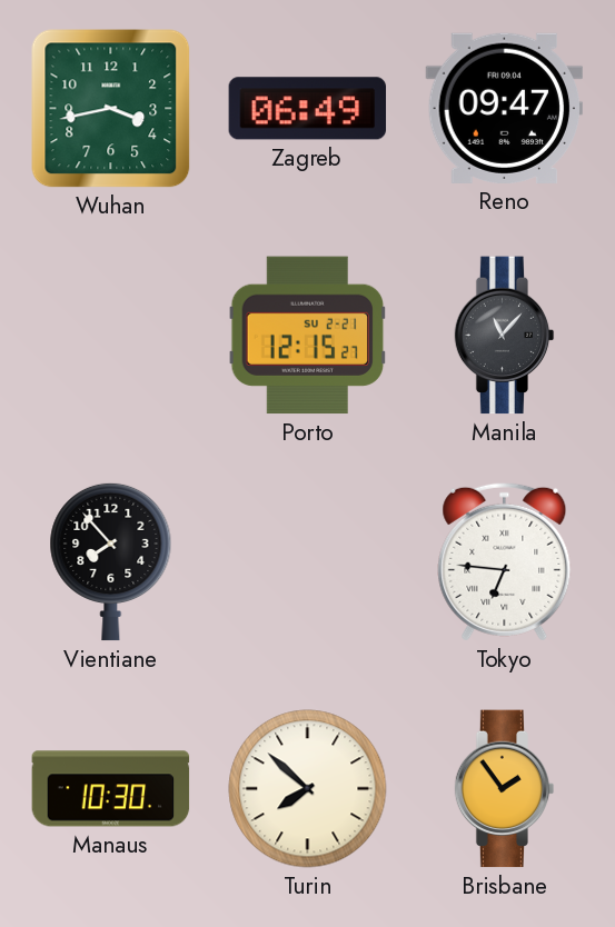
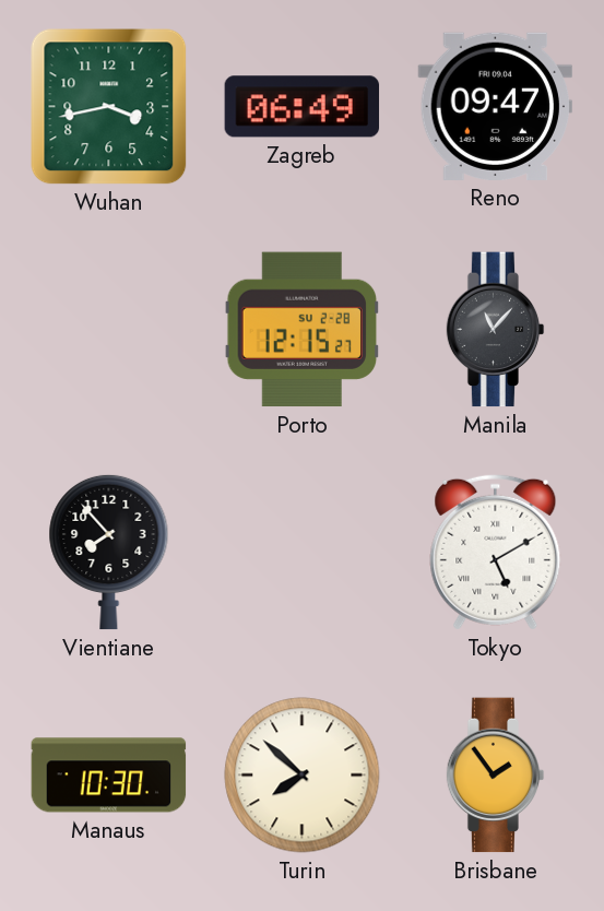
Porto date: SU 2-21 -> SU 2-28
Tokyo: 6:46 -> 5:10
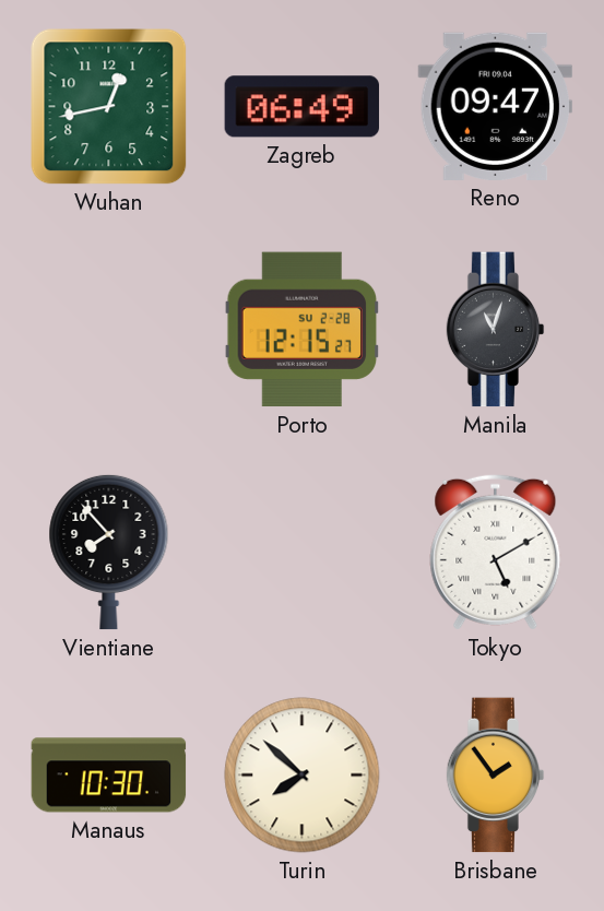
Wuhan: 3:43 -> 12:43
Manila: 11:07 -> 11:03
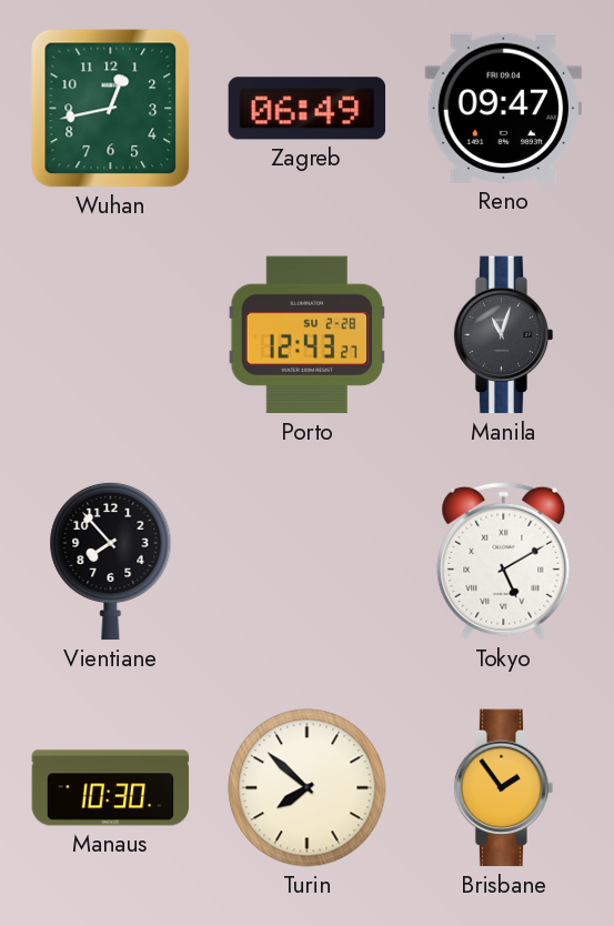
Porto: 12:15 -> 12:43
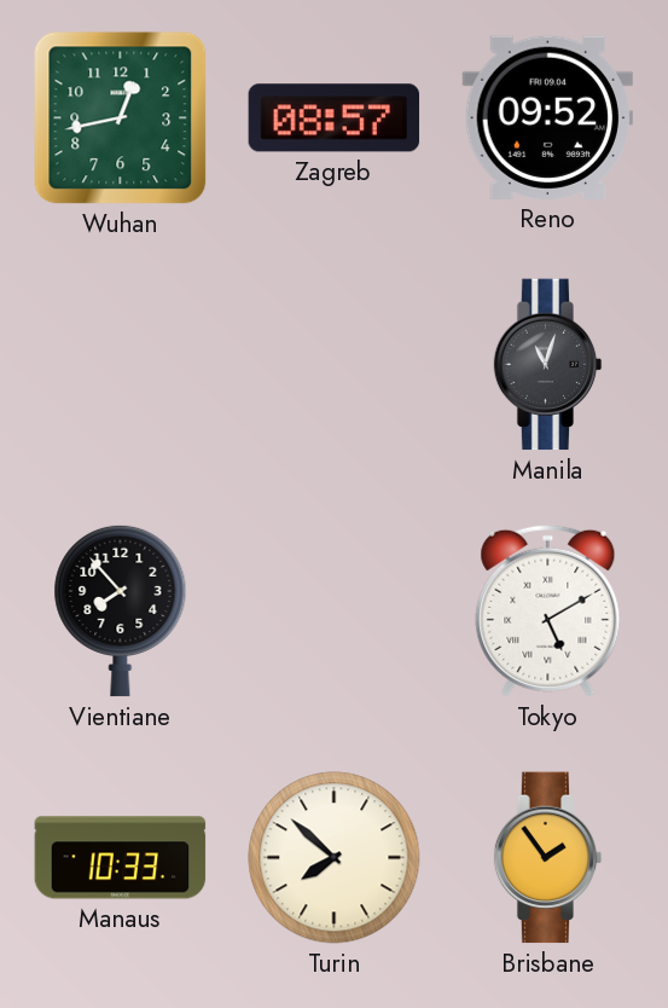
Zagreb: 06:49 -> 08:57
Reno: 09:47 -> 09:52
Porto: 12:43 -> none
Manaus: 10:30 -> 10:33
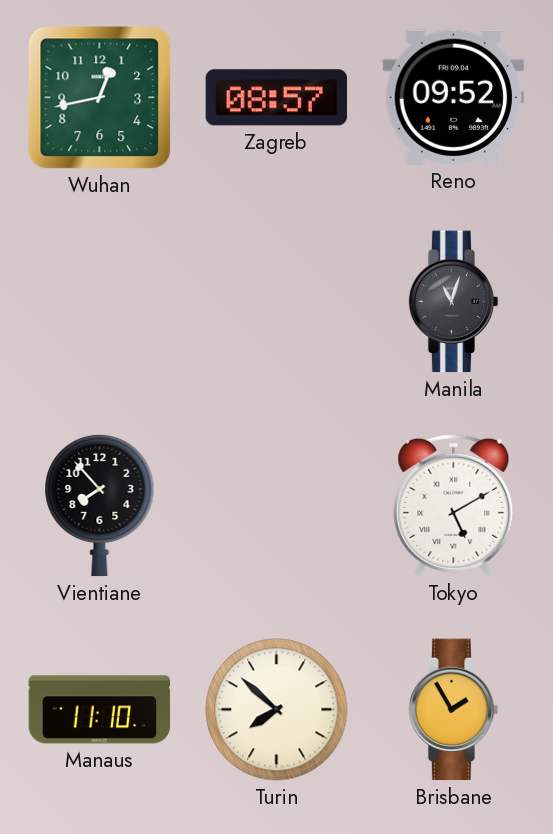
Manaus: 10:33 -> 11:10
Brisbane: 1:54 -> 1:55
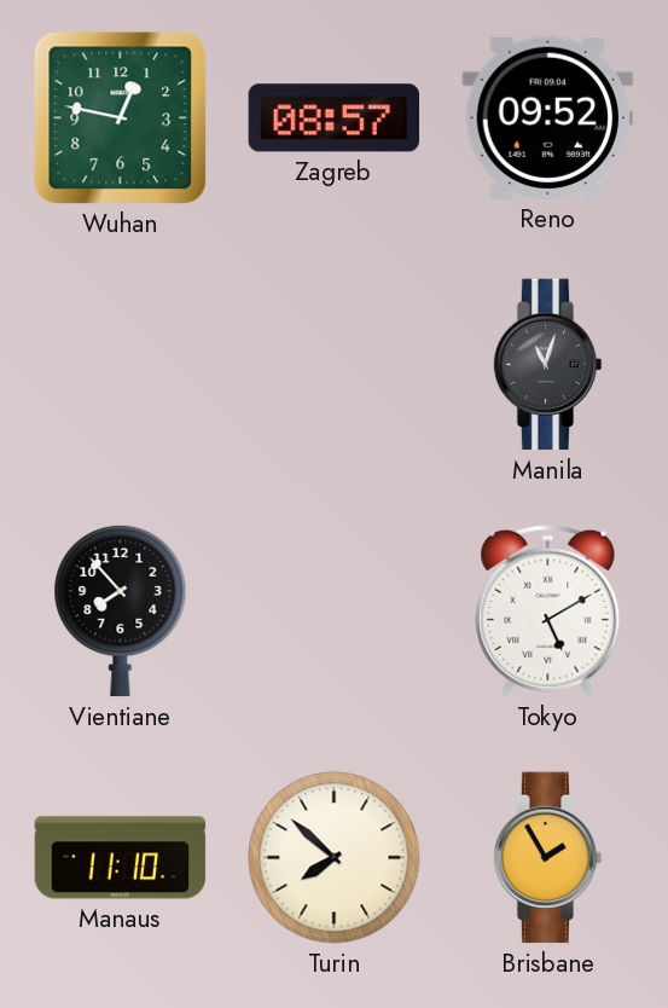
Wuhan: 12:43 -> 12:47
